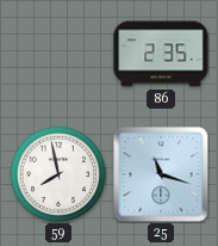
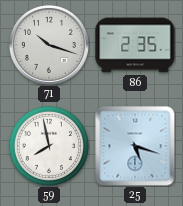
71: none -> 10:18
25: 11:18 -> 5:18
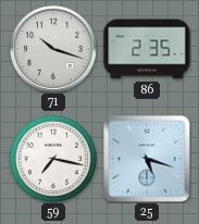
59: 7:58 -> 7:17
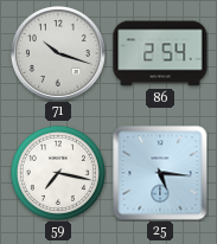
86: 2:35 -> 2:54
25: 5:18 -> 5:16
